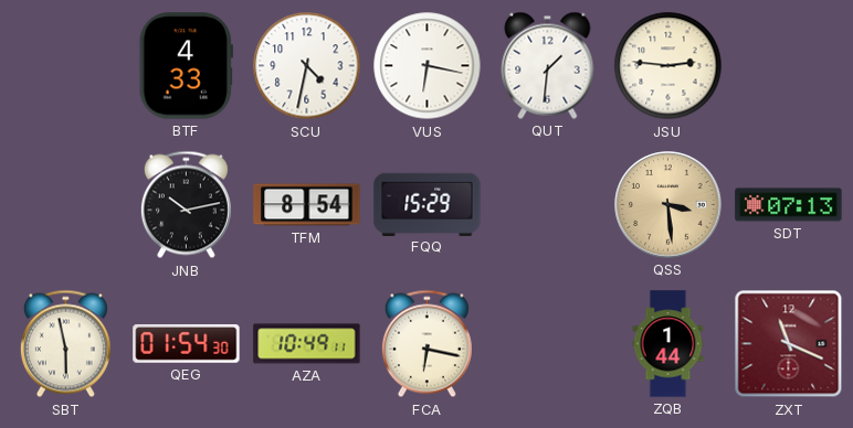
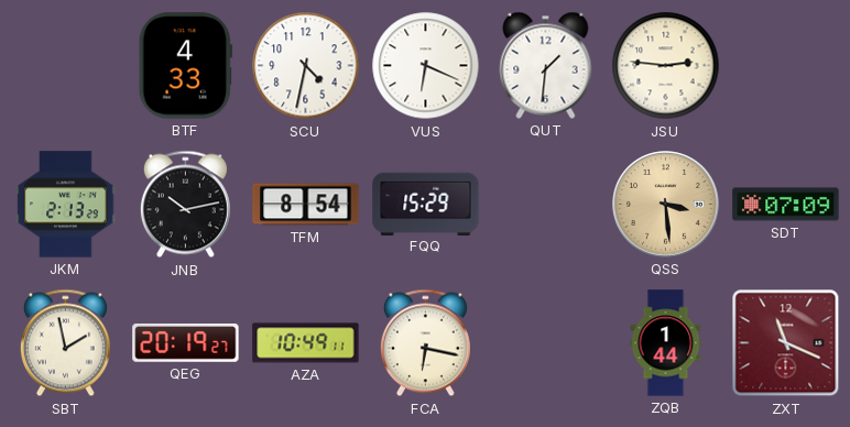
VUS: 6:17 -> 6:19
JKM: none -> 2:13
SDT: 07:13 -> 07:09
SBT: 5:58 -> 1:58
QEG: 01:54 -> 20:19
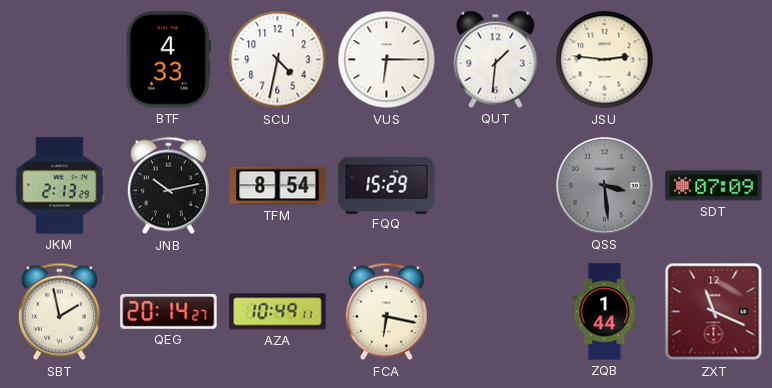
VUS: 6:19 -> 6:15
QSS dial: champagne -> grey
QEG: 20:19 -> 20:14
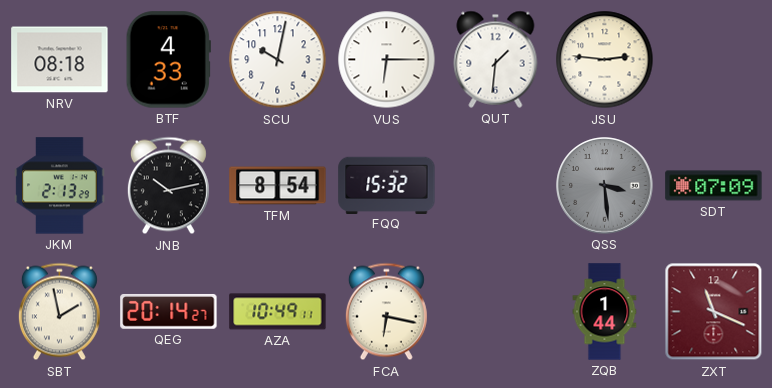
NRV: none -> 08:18
SCU: 4:32 -> 10:02
FQQ: 15:29 -> 15:32
